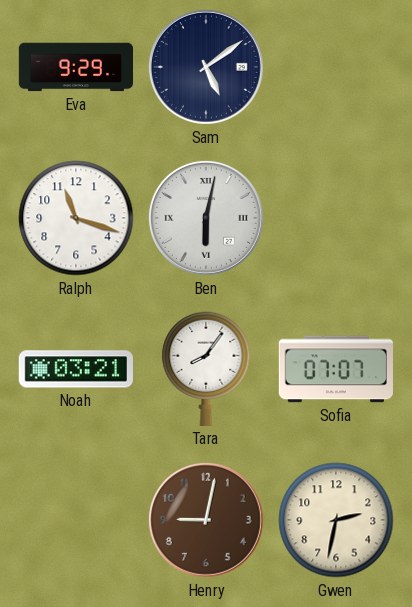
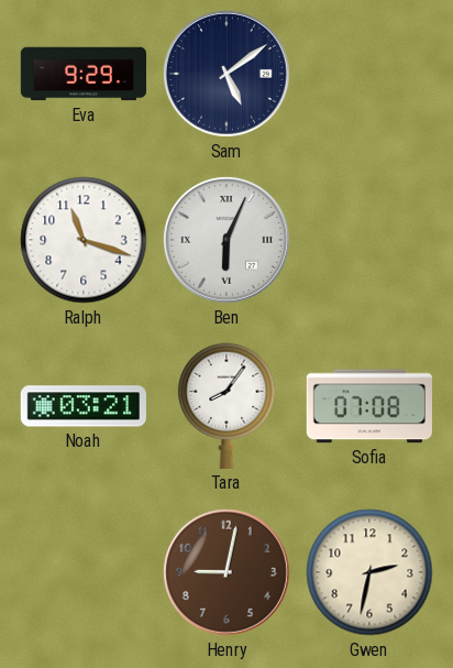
Ben: 6:02 -> 6:04
Sofia: 07:07 -> 07:08
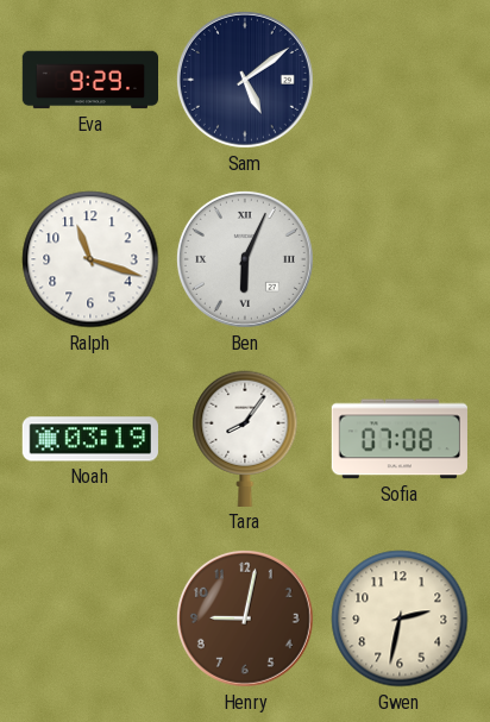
Noah: 03:21 -> 03:19
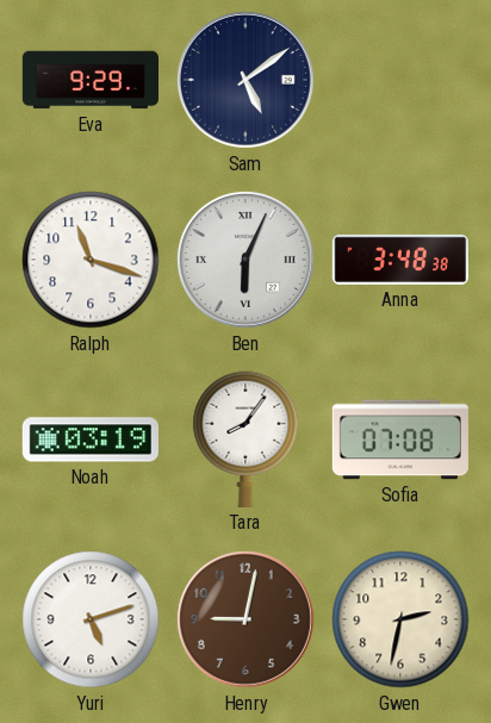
Anna: none -> 3:48
Yuri: none -> 5:12
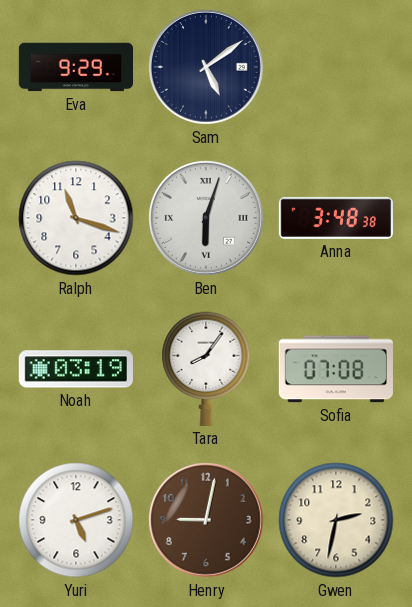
Ben: 6:04 -> 6:03
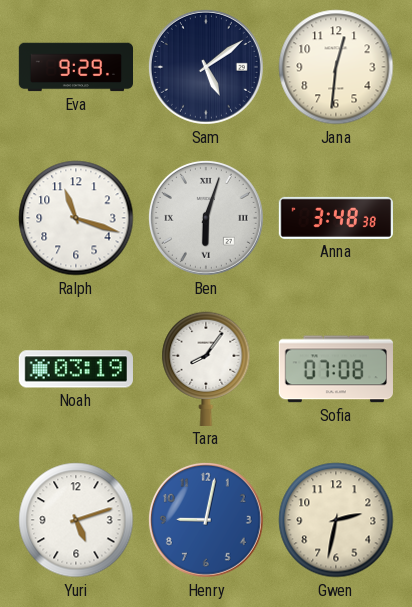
Jana: none -> 12:31
Henry dial: brown -> blue
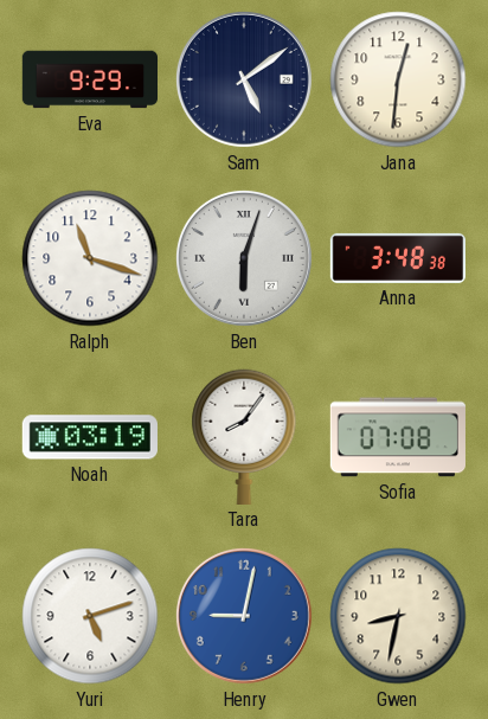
Gwen: 2:32 -> 8:32
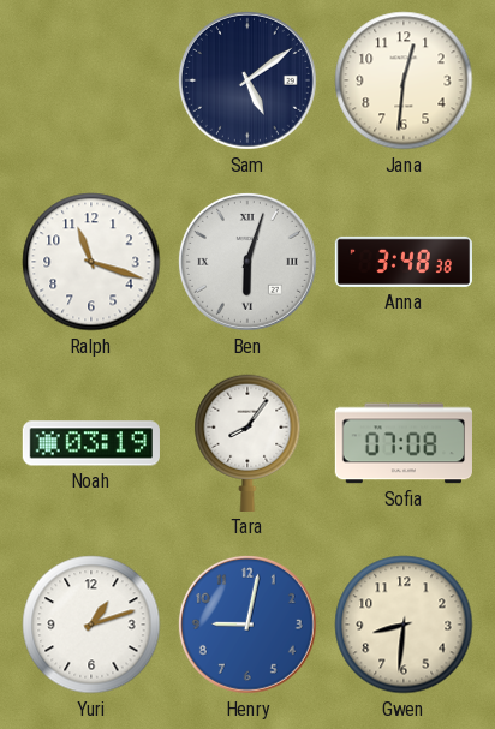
Eva: 9:29 -> none
Yuri: 5:12 -> 1:12
Gwen: 8:32 -> 8:31
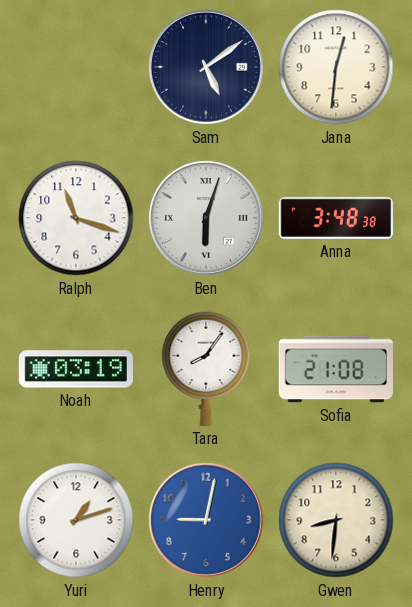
Sofia: 07:08 -> 21:08
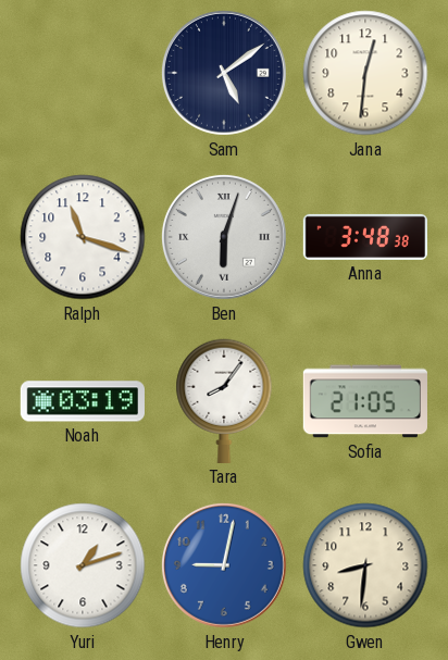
Sofia: 21:08 -> 21:05
